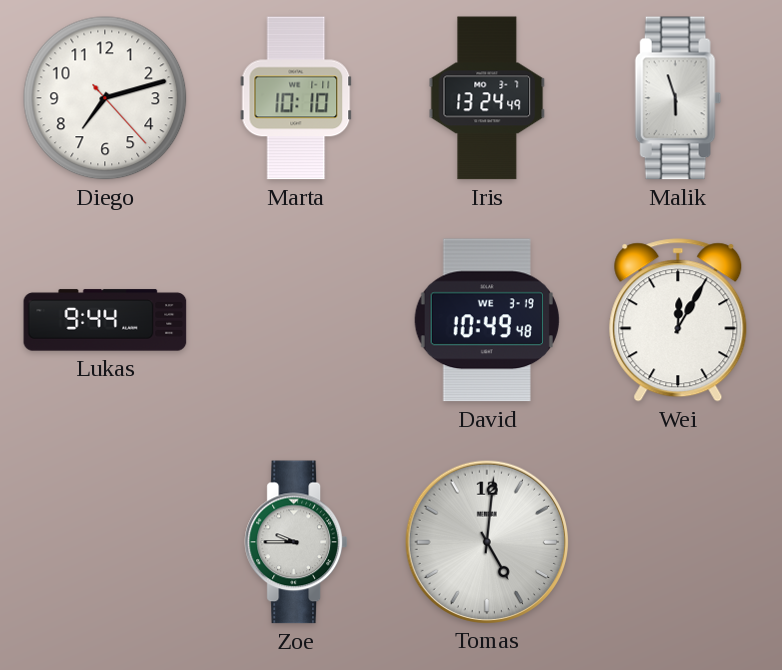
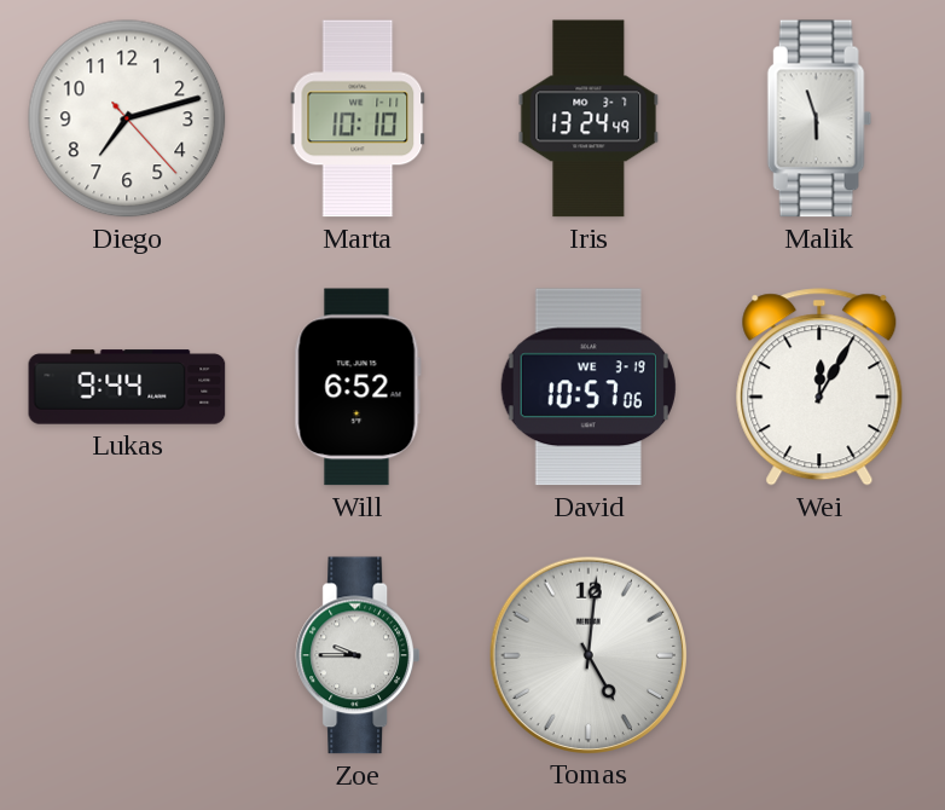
Will: none -> 6:52
David: 10:49 -> 10:57
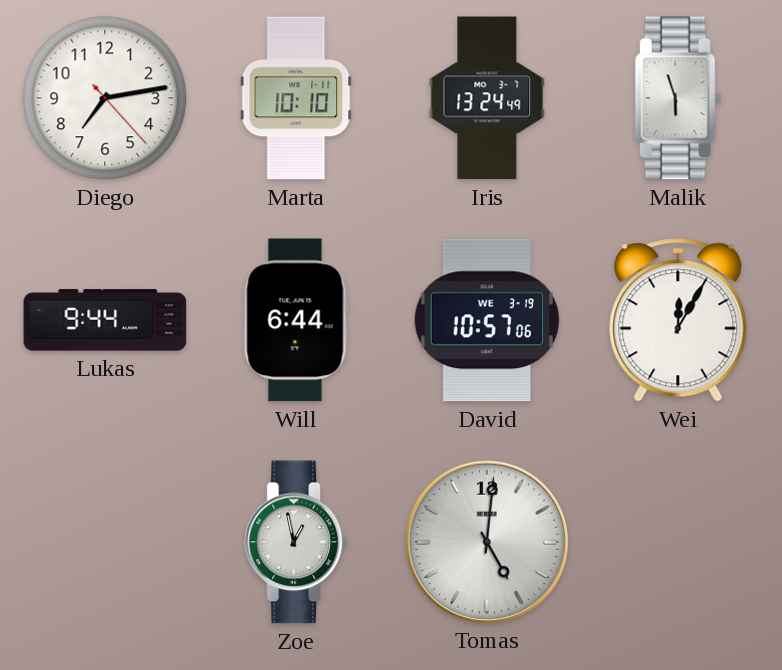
Diego: 7:12 -> 7:13
Will: 6:52 -> 6:44
Zoe: 9:45 -> 12:58
